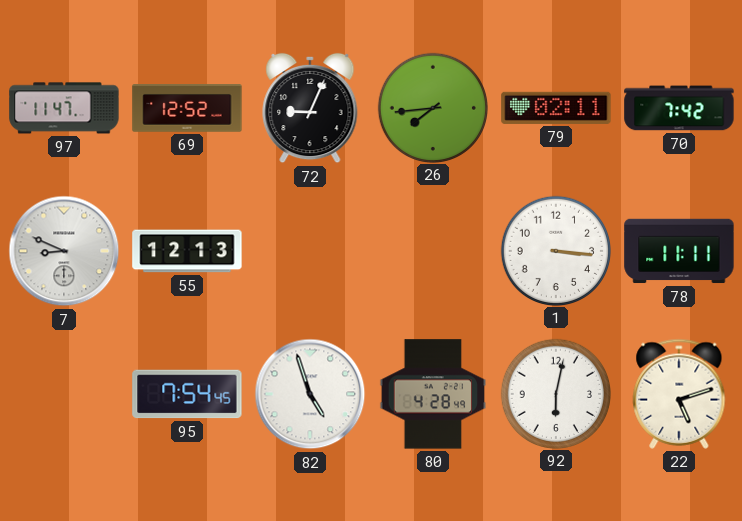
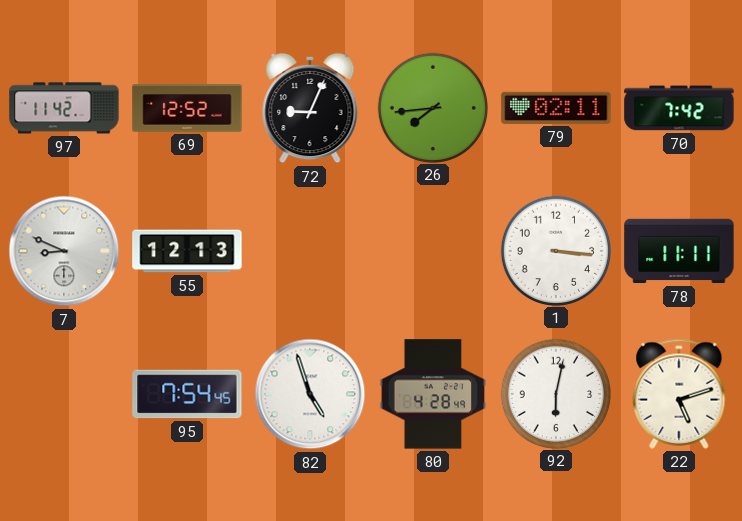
97: 11:47 -> 11:42
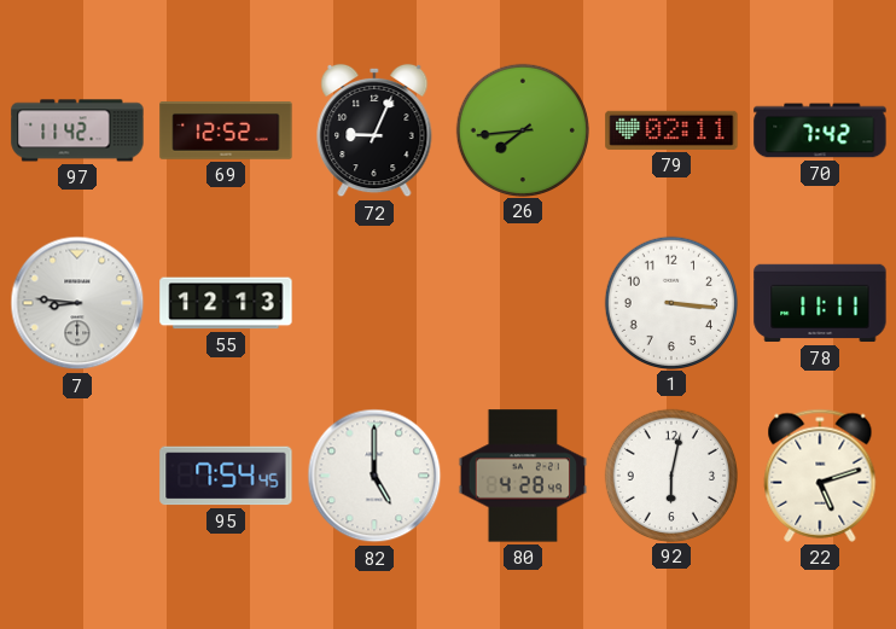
7: 8:49 -> 8:46
82: 4:57 -> 5:00
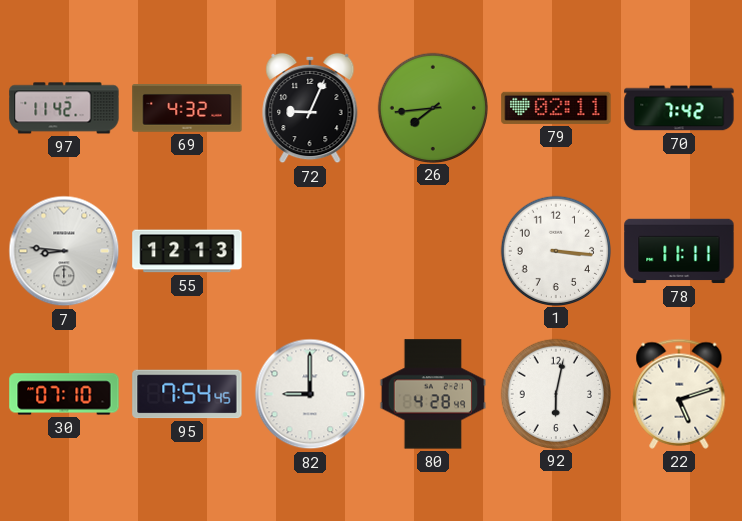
69: 12:52 -> 4:32
30: none -> 07:10
82: 5:00 -> 9:00
